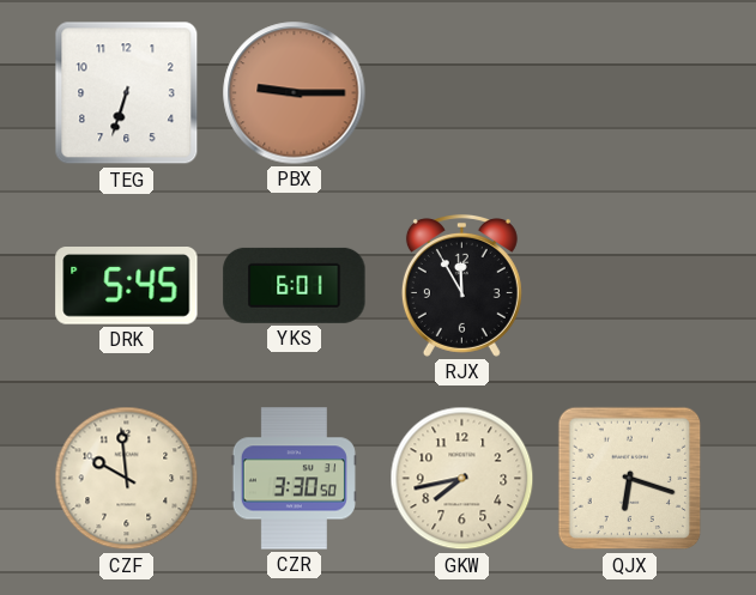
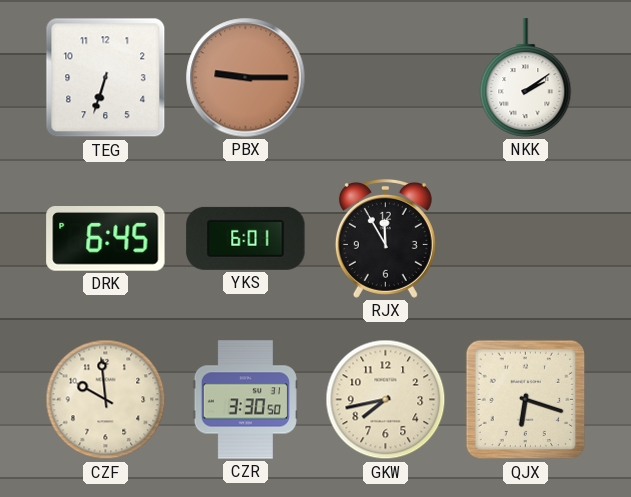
NKK: none -> 2:09
DRK: 5:45 -> 6:45
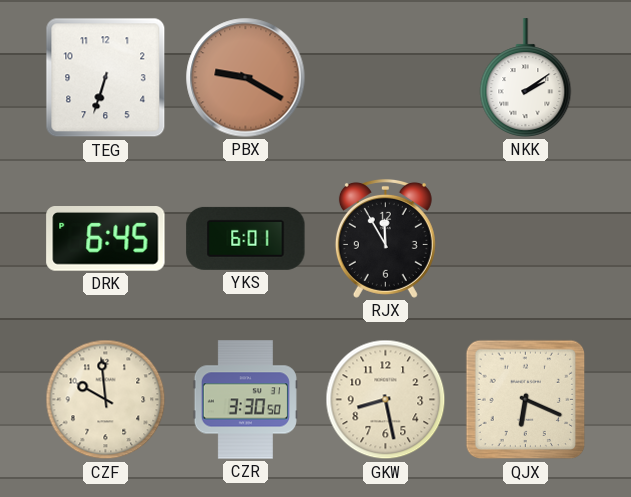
PBX: 9:15 -> 9:20
GKW: 7:43 -> 8:28
QJX: 6:18 -> 6:19
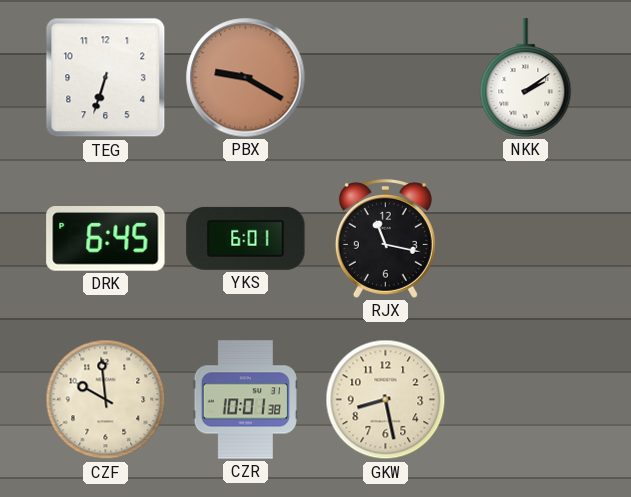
RJX: 11:55 -> 11:17
CZR: 3:30 -> 10:01
QJX: 6:19 -> none
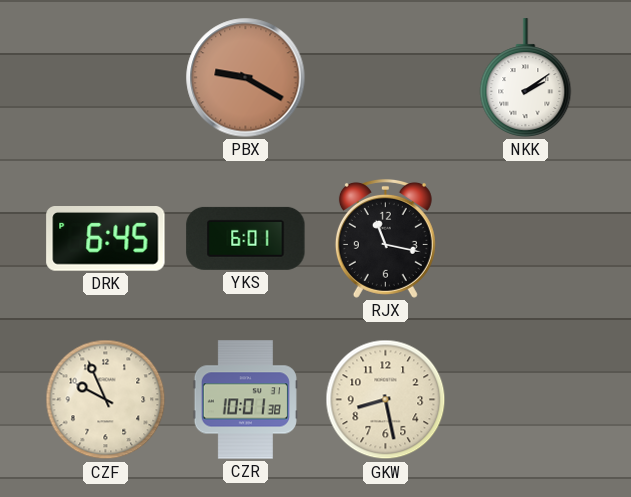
TEG: 6:33 -> none
CZF: 9:59 -> 9:56
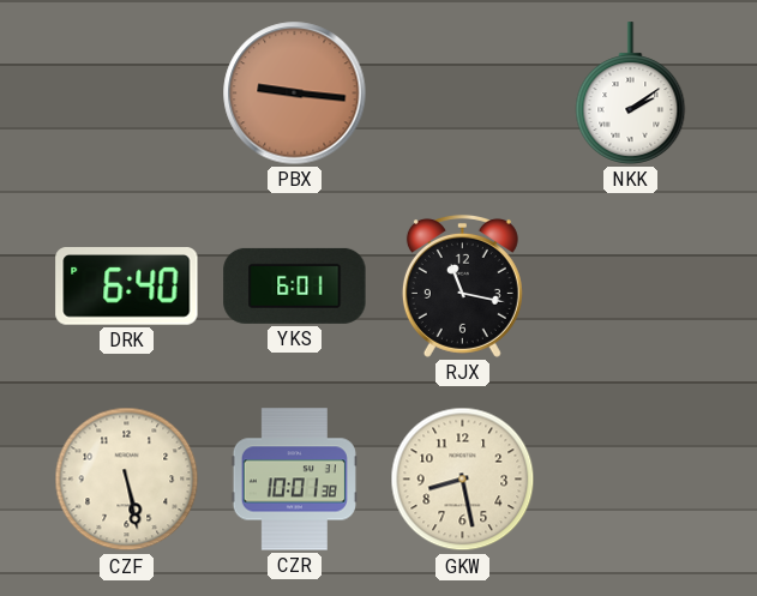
PBX: 9:20 -> 9:16
DRK: 6:45 -> 6:40
CZF: 9:56 -> 5:28
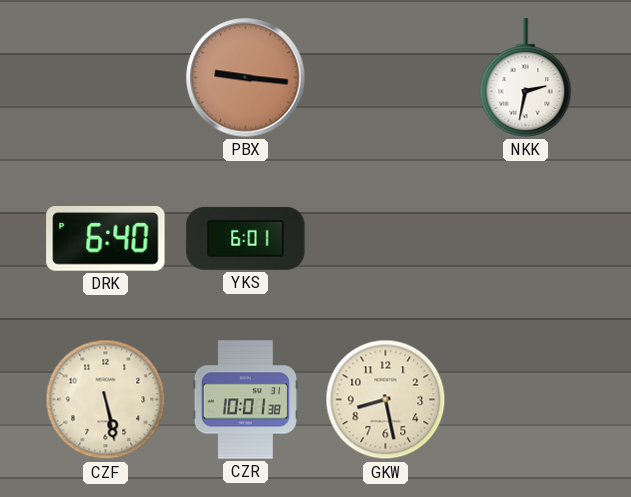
NKK: 2:09 -> 2:32
RJX: 11:17 -> none
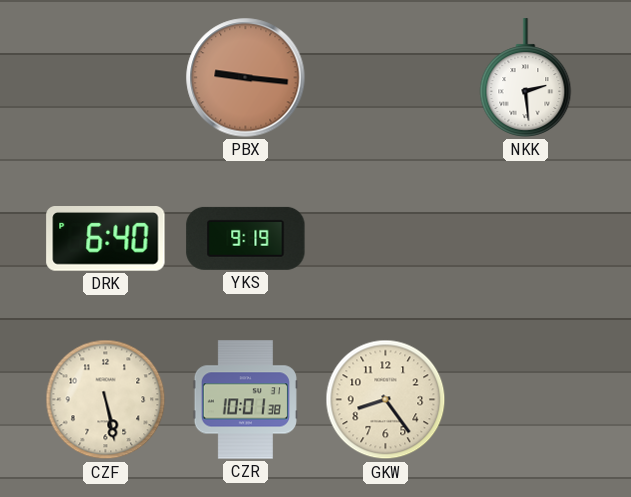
NKK: 2:32 -> 2:29
YKS: 6:01 -> 9:19
GKW: 8:28 -> 8:24
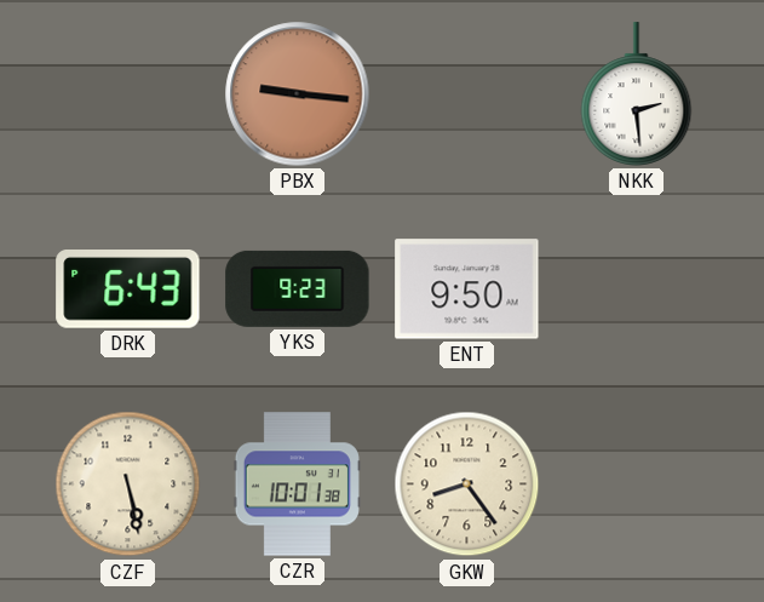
DRK: 6:40 -> 6:43
YKS: 9:19 -> 9:23
ENT: none -> 9:50
